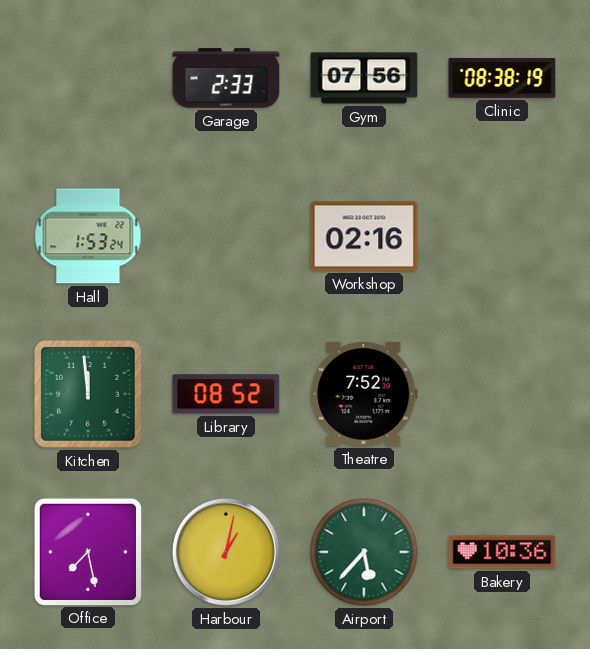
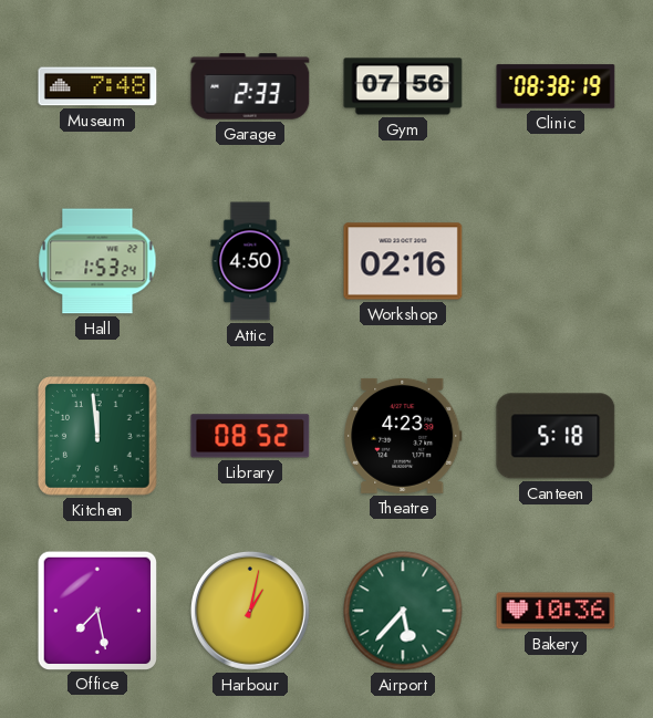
Museum: none -> 7:48
Attic: none -> 4:50
Theatre: 7:52 -> 4:23
Canteen: none -> 5:18
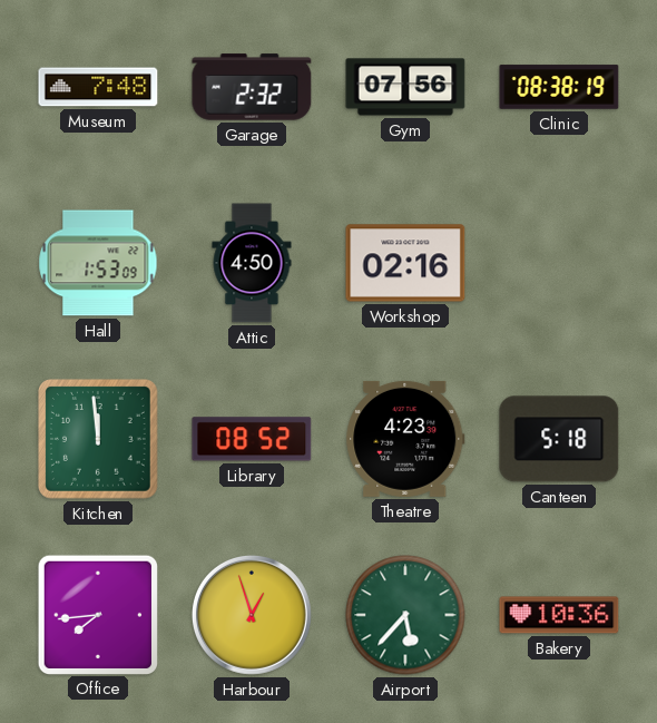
Garage: 2:33 -> 2:32
Hall: 1:53:24 -> 1:53:09
Office: 7:28 -> 7:44
Harbour: 1:02 -> 12:57
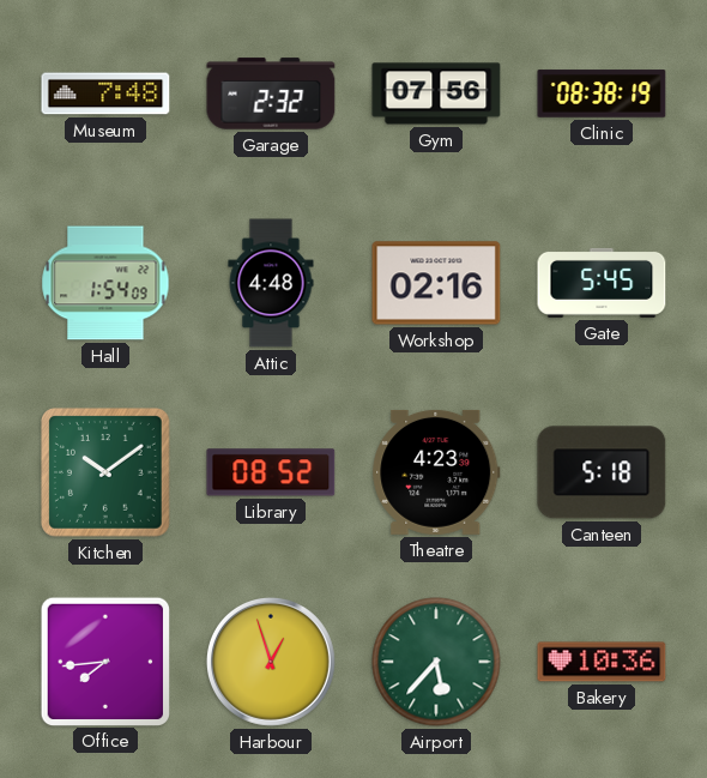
Hall: 1:53 -> 1:54
Attic: 4:50 -> 4:48
Gate: none -> 5:45
Kitchen: 11:59 -> 10:09
